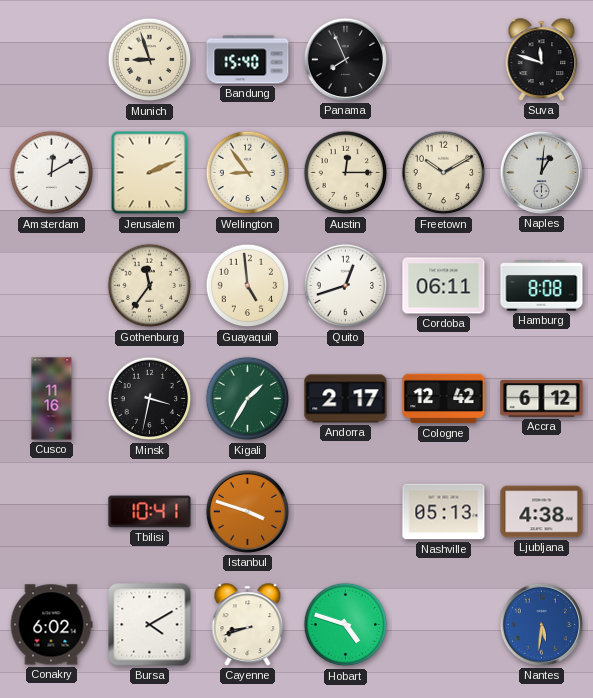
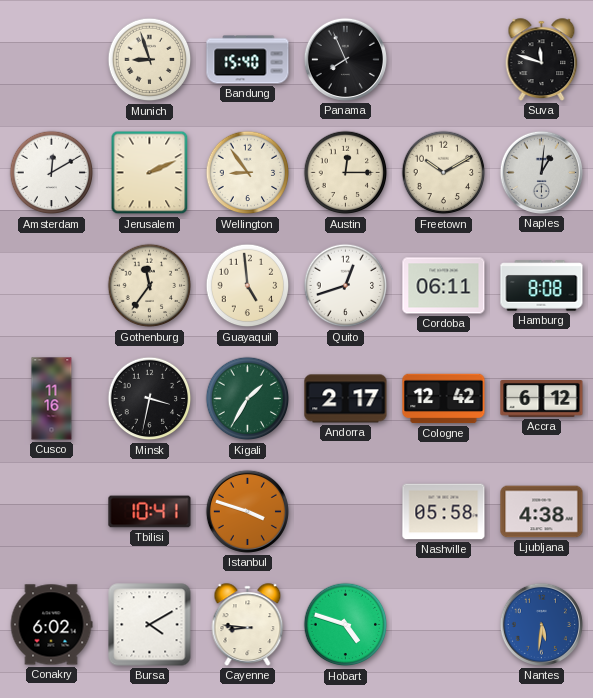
Nashville: 05:13 -> 05:58
Cayenne: 8:42 -> 8:46
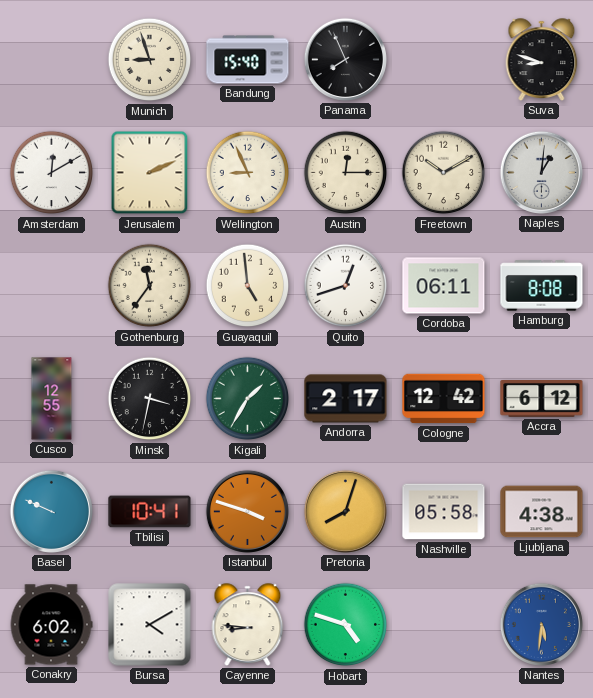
Suva: 11:48 -> 8:48
Wellington: 8:54 -> 8:56
Cusco: 11:16 -> 12:55
Basel: none -> 9:49
Pretoria: none -> 8:03
